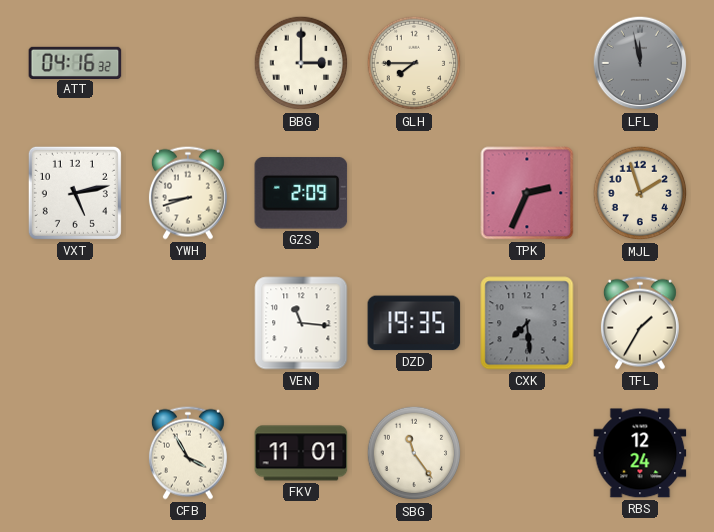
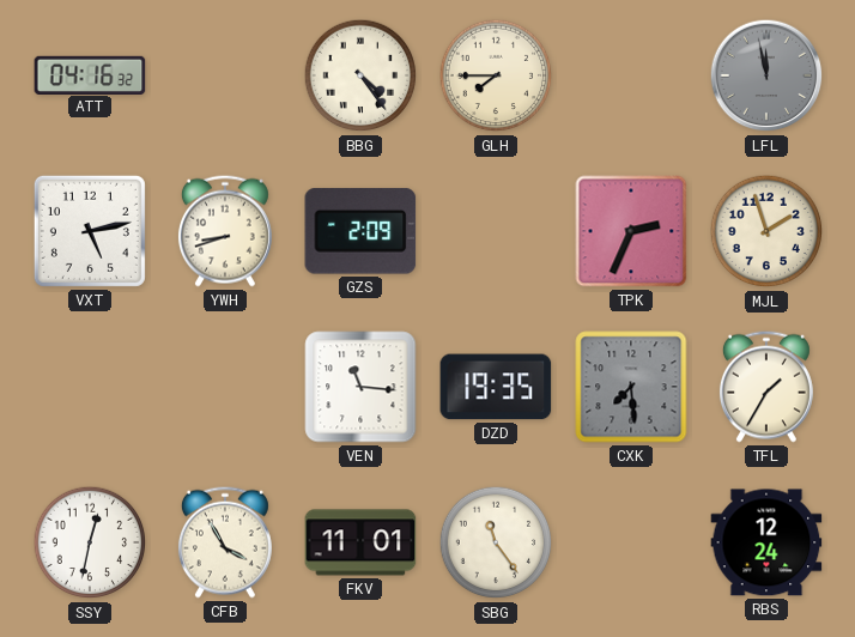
BBG: 3:00 -> 4:24
SSY: none -> 12:32
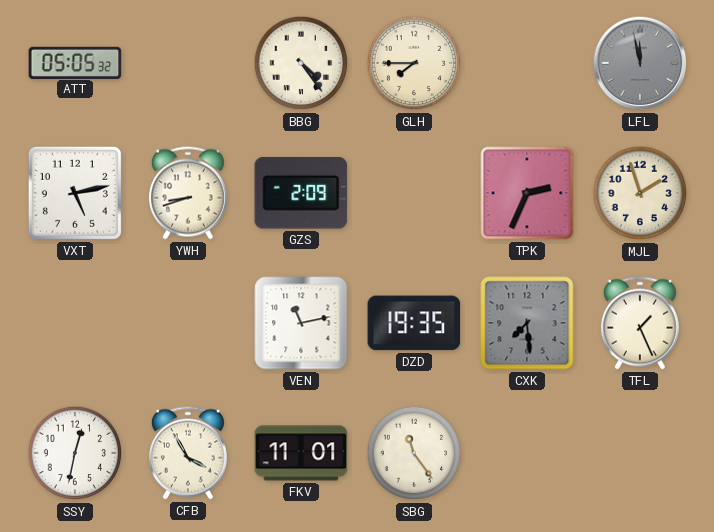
ATT: 04:16 -> 05:05
VEN: 11:16 -> 11:13
TFL: 1:35 -> 1:26
RBS: 12:24 -> none
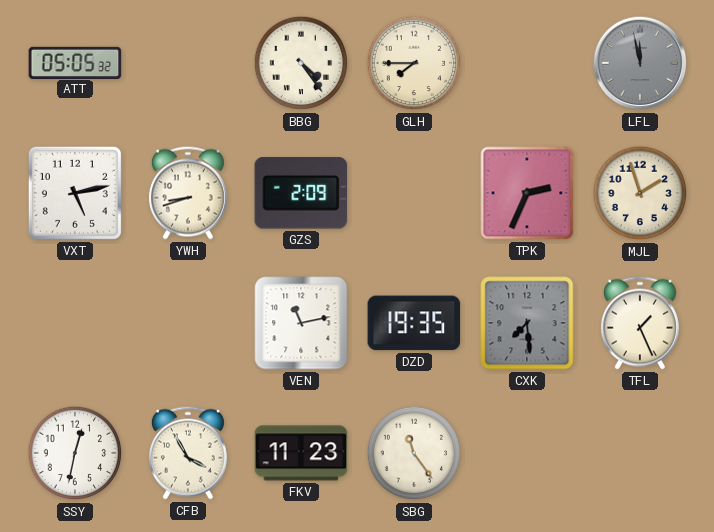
FKV: 11:01 -> 11:23
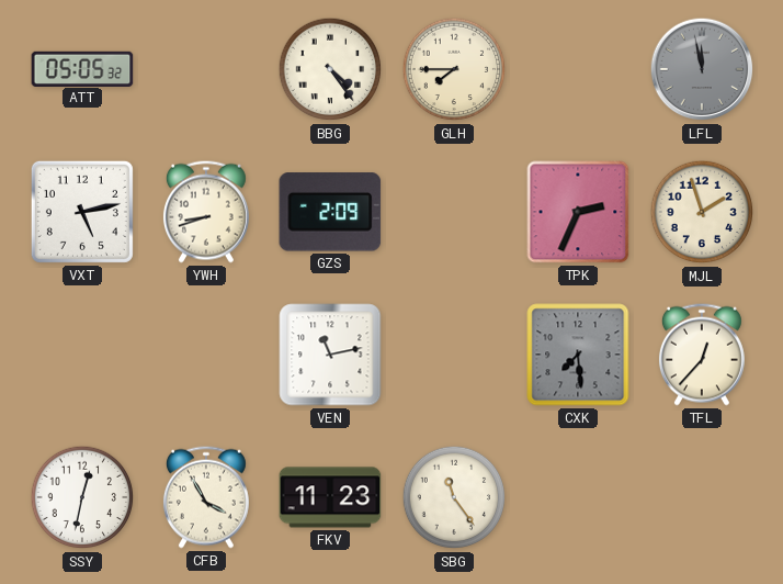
DZD: 19:35 -> none
TFL: 1:26 -> 12:37
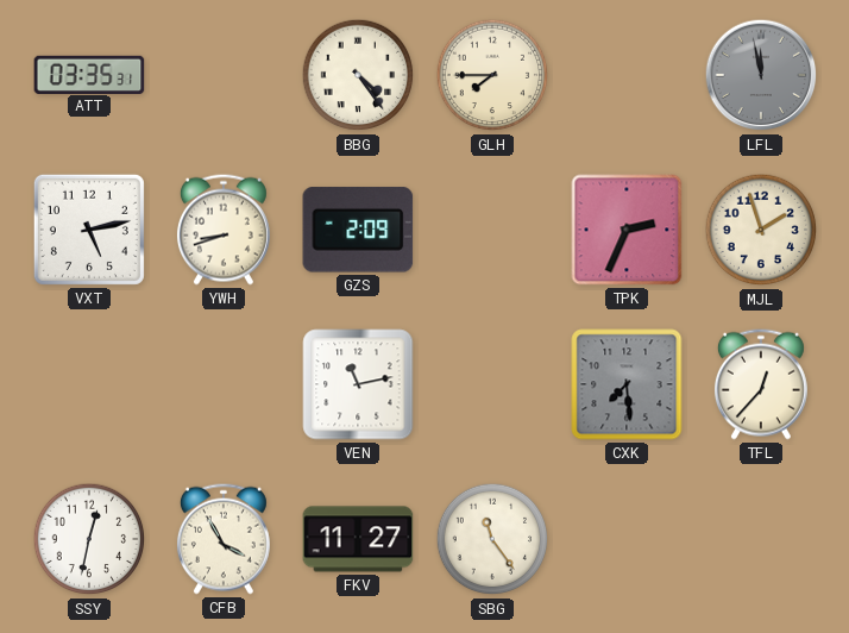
ATT: 05:05 -> 03:35
FKV: 11:23 -> 11:27
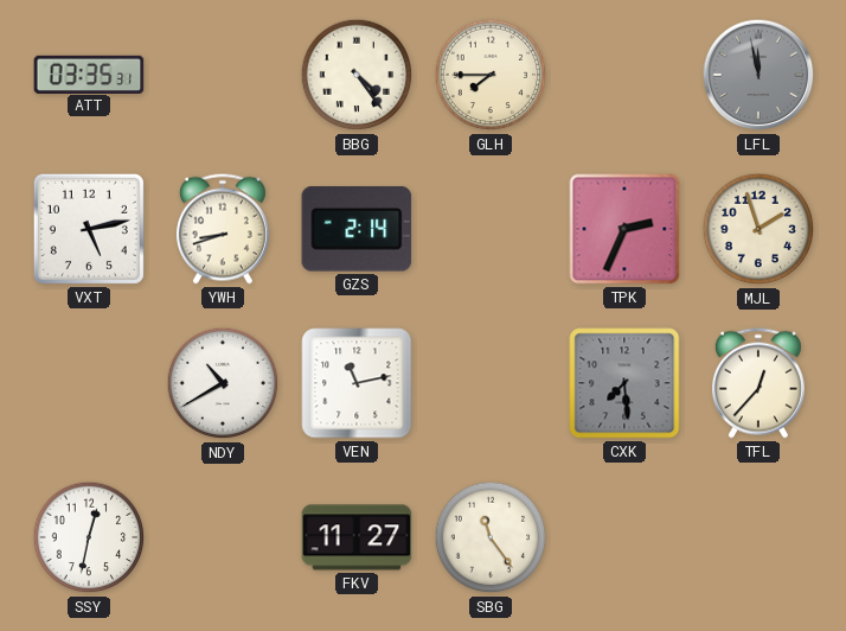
GZS: 2:09 -> 2:14
NDY: none -> 10:40
CFB: 3:55 -> none
